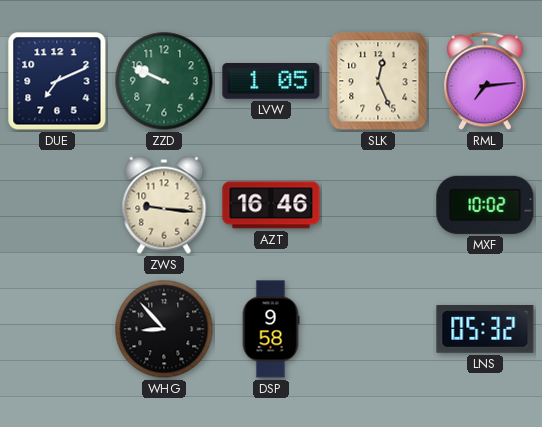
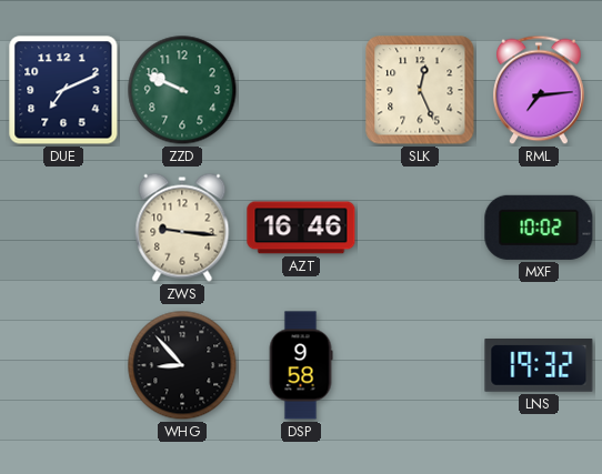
LVW: 1:05 -> none
LNS: 05:32 -> 19:32
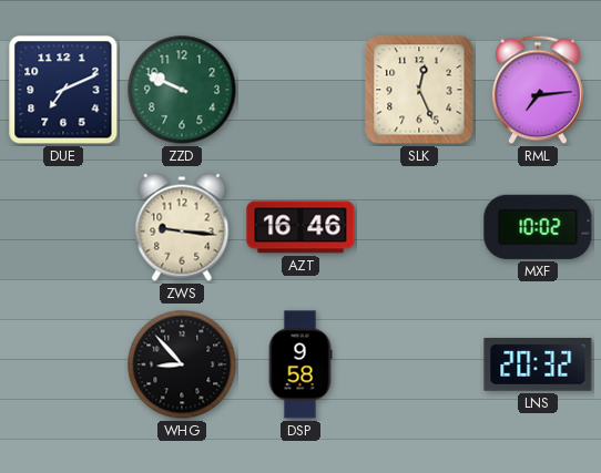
LNS: 19:32 -> 20:32
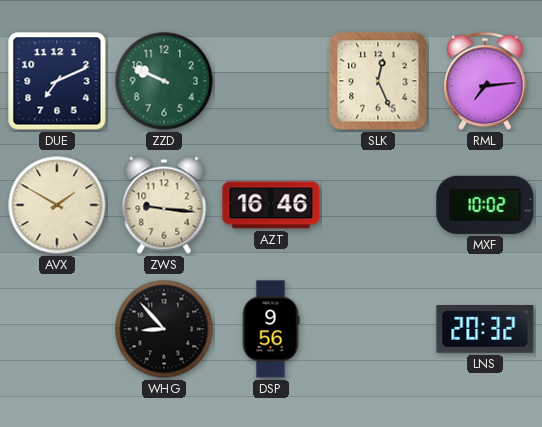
AVX: none -> 1:50
DSP: 9:58 -> 9:56
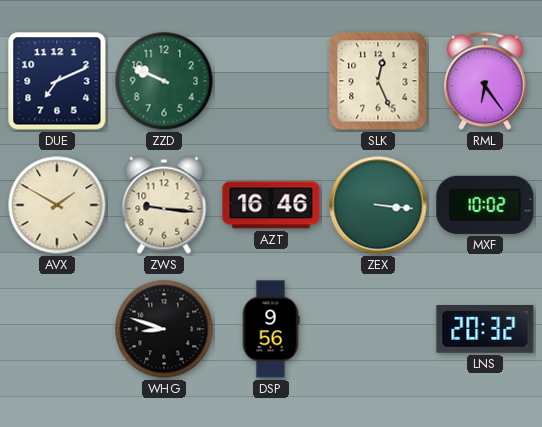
RML: 7:14 -> 6:24
ZEX: none -> 3:16
WHG: 8:53 -> 8:48
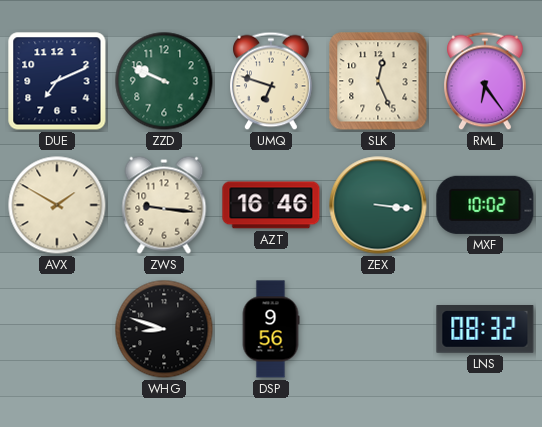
UMQ: none -> 6:48
LNS: 20:32 -> 08:32
